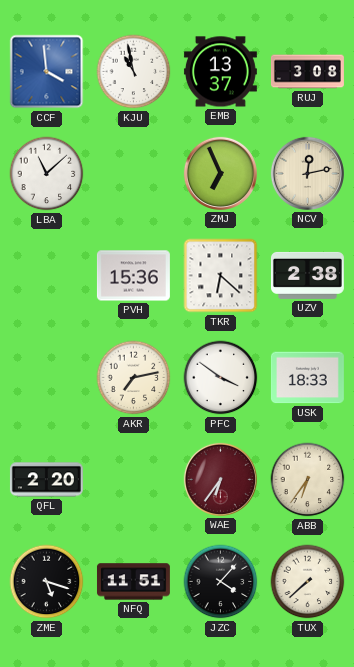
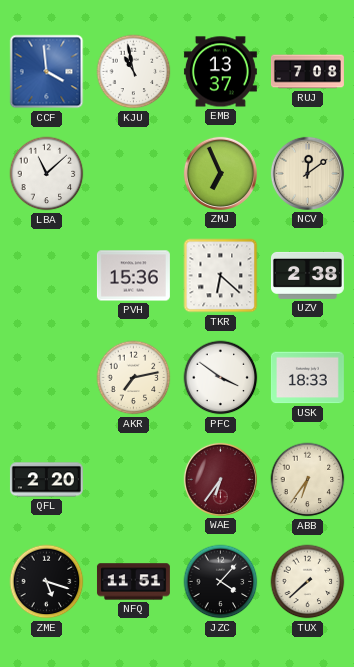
RUJ: 3:08 -> 7:08
NCV: 12:13 -> 12:09
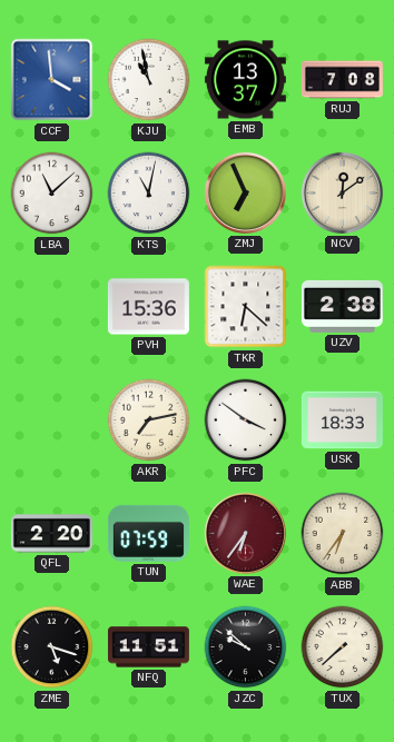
KTS: none -> 11:02
TUN: none -> 07:59
JZC: 4:07 -> 9:52
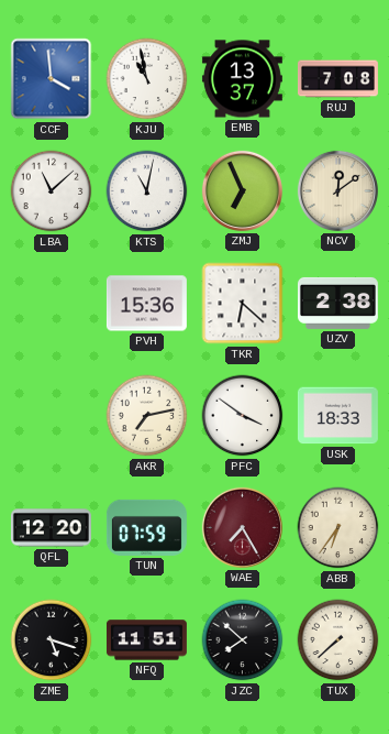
QFL: 2:20 -> 12:20
WAE: 6:36 -> 7:25
JZC: 9:52 -> 7:52
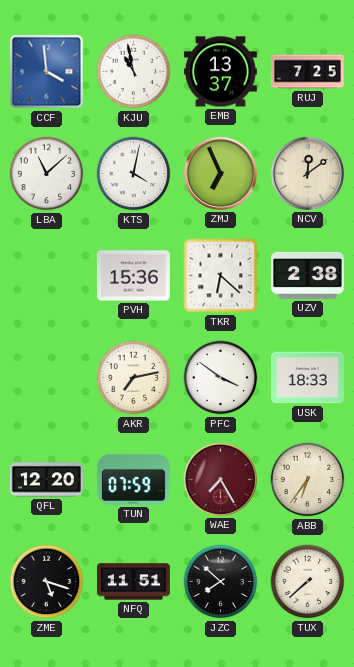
RUJ: 7:08 -> 7:25
KTS: 11:02 -> 4:02
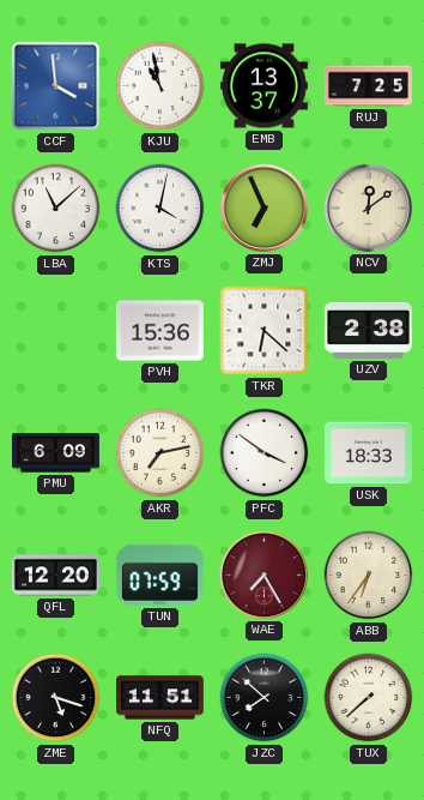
PMU: none -> 6:09
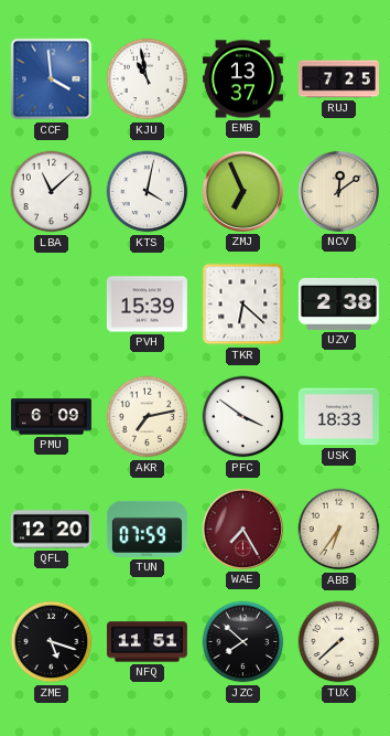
PVH: 15:36 -> 15:39
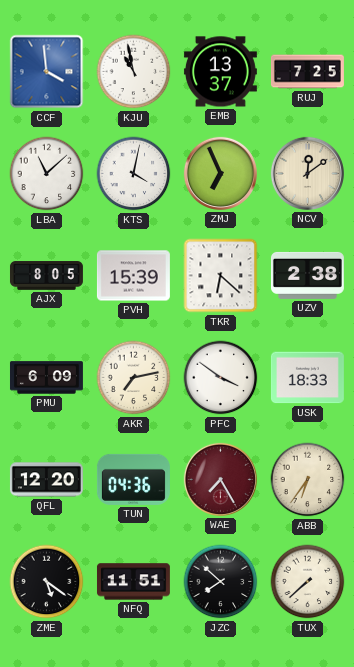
AJX: none -> 8:05
TUN: 07:59 -> 04:36
ZME: 5:18 -> 5:21
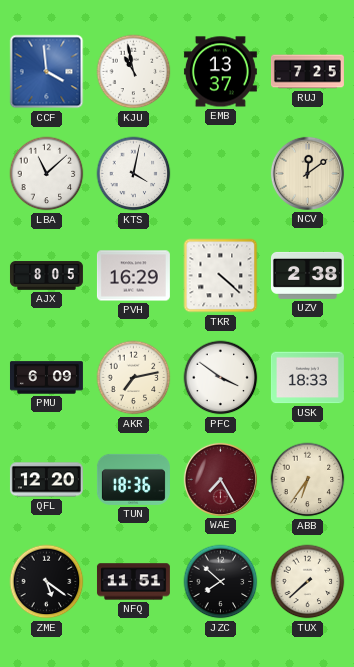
ZMJ: 6:56 -> none
PVH: 15:39 -> 16:29
TKR: 6:22 -> 4:22
TUN: 04:36 -> 18:36
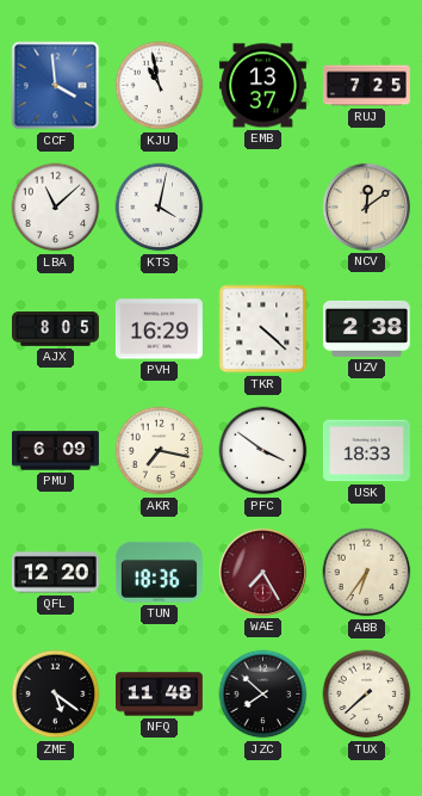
AKR: 7:13 -> 7:17
NFQ: 11:51 -> 11:48
